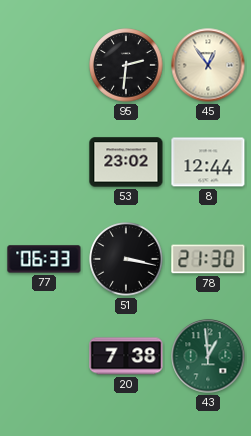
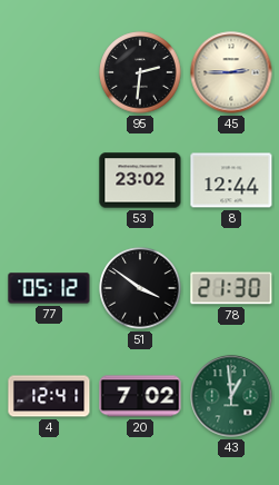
45: 12:54 -> 2:45
77: 06:33 -> 05:12
51: 3:17 -> 3:51
4: none -> 12:41
20: 7:38 -> 7:02
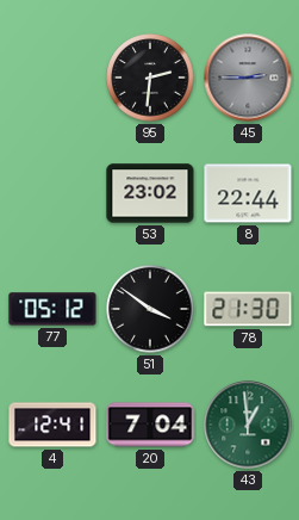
45 dial: cream -> grey
8: 12:44 -> 22:44
20: 7:02 -> 7:04
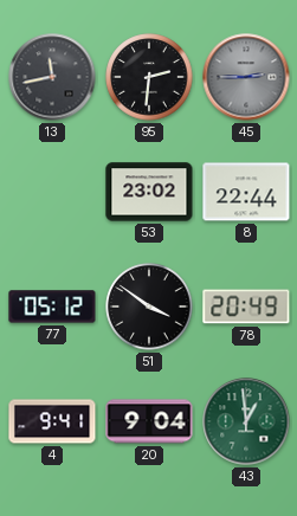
13: none -> 11:43
78: 21:30 -> 20:49
4: 12:41 -> 9:41
20: 7:04 -> 9:04
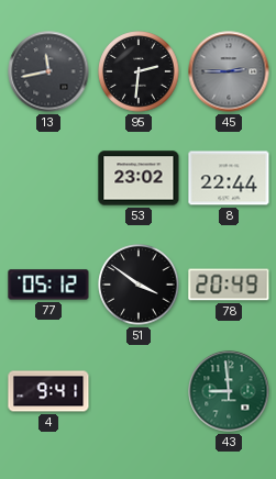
20: 9:04 -> none
43: 12:59 -> 8:59
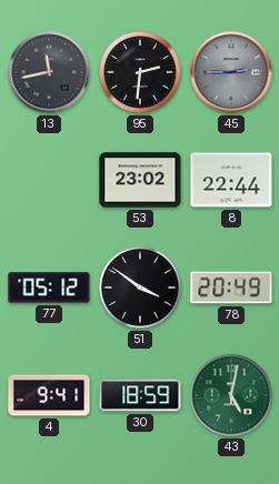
30: none -> 18:59
43: 8:59 -> 5:02
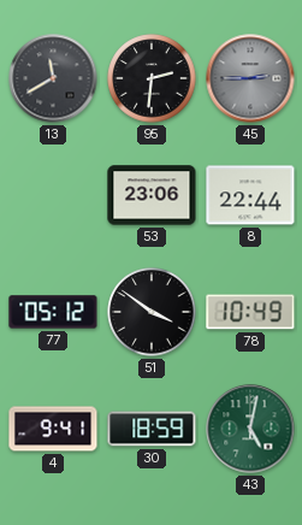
13: 11:43 -> 11:40
53: 23:02 -> 23:06
78: 20:49 -> 10:49
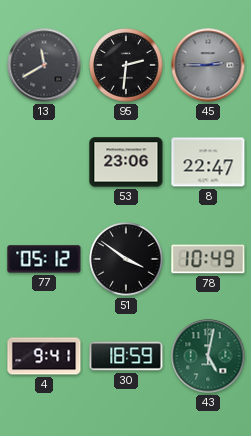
8: 22:44 -> 22:47
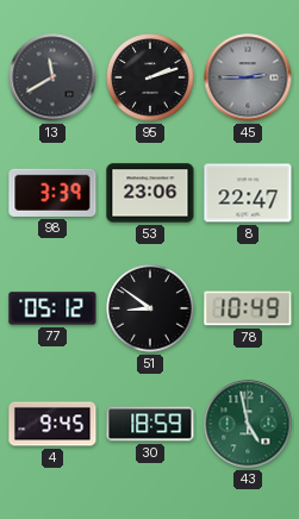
95: 2:31 -> 2:12
98: none -> 3:39
51: 3:51 -> 8:51
4: 9:41 -> 9:45
43: 5:02 -> 4:58
